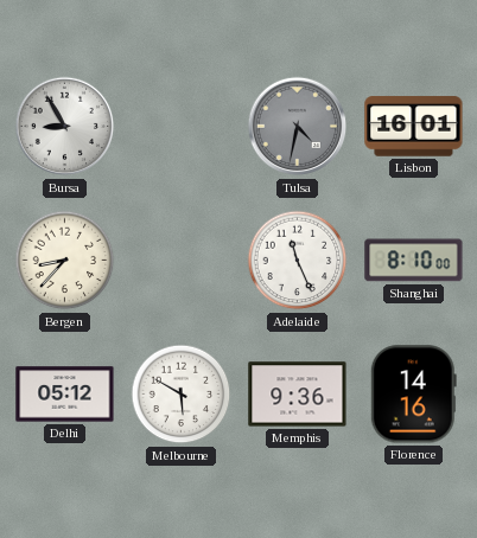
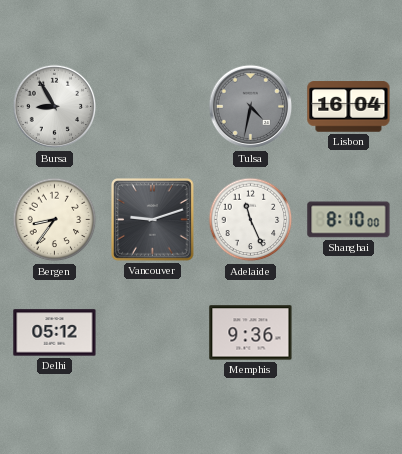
Lisbon: 16:01 -> 16:04
Bergen: 8:37 -> 8:36
Vancouver: none -> 9:12
Melbourne: 5:50 -> none
Florence: 14:16 -> none
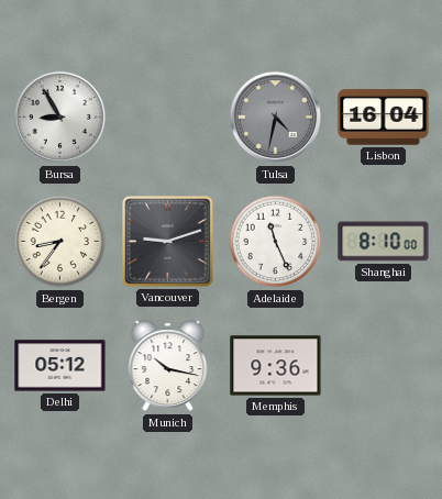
Munich: none -> 10:17
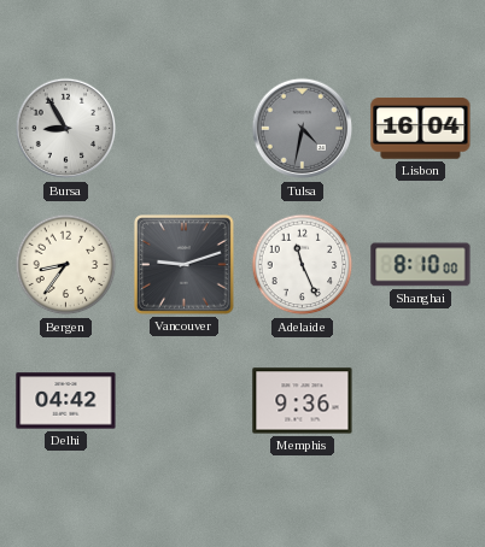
Delhi: 05:12 -> 04:42
Munich: 10:17 -> none
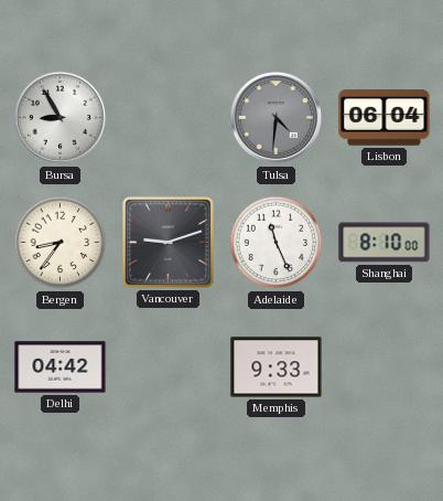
Tulsa: 4:32 -> 4:31
Lisbon: 16:04 -> 06:04
Memphis: 9:36 -> 9:33
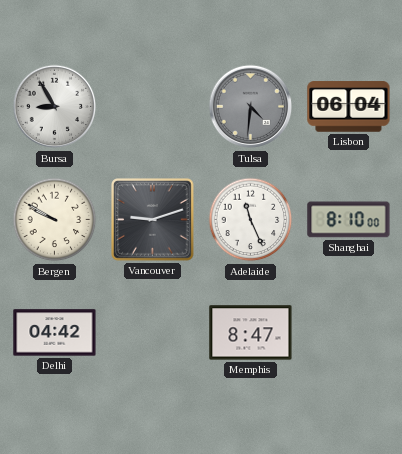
Bergen: 8:36 -> 9:50
Memphis: 9:33 -> 8:47
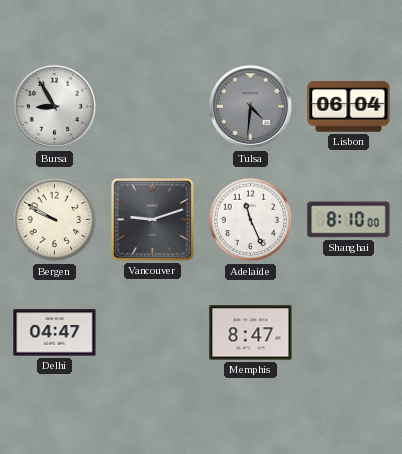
Delhi: 04:42 -> 04:47
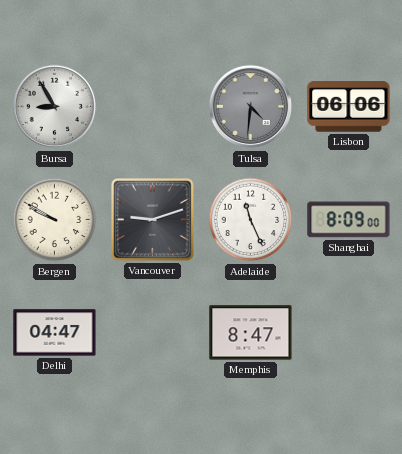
Lisbon: 06:04 -> 06:06
Shanghai: 8:10 -> 8:09
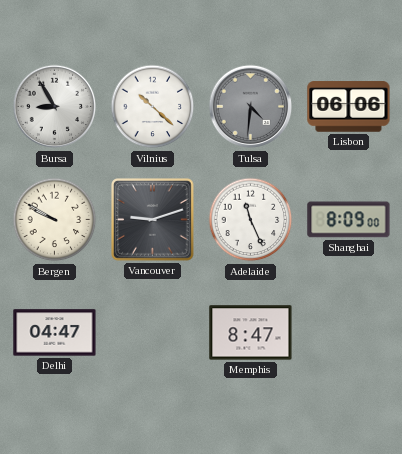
Vilnius: none -> 10:22
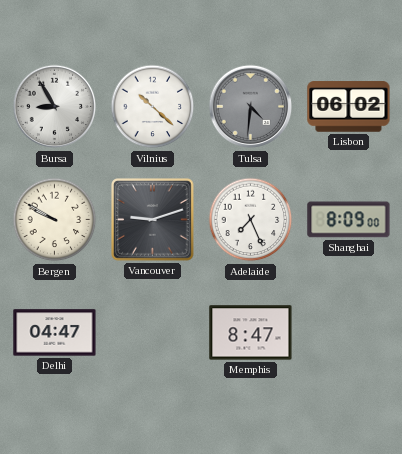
Lisbon: 06:06 -> 06:02
Adelaide: 11:26 -> 7:26
